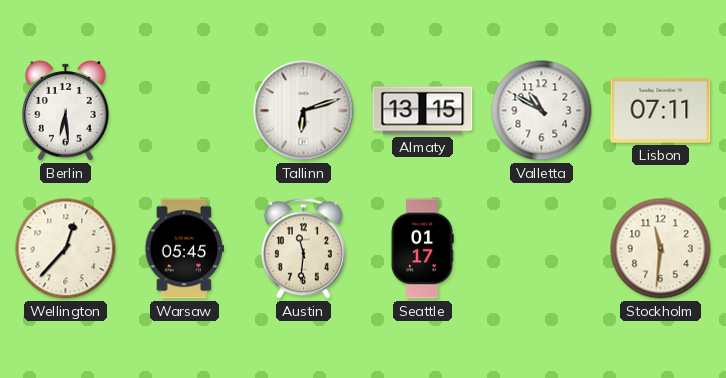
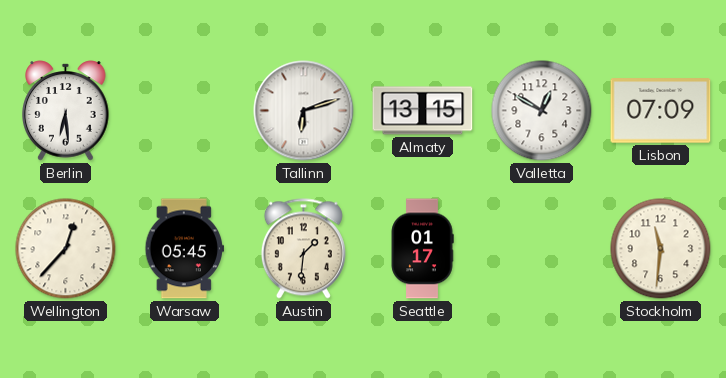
Valletta: 10:50 -> 12:50
Lisbon: 07:11 -> 07:09
Austin: 11:31 -> 1:31
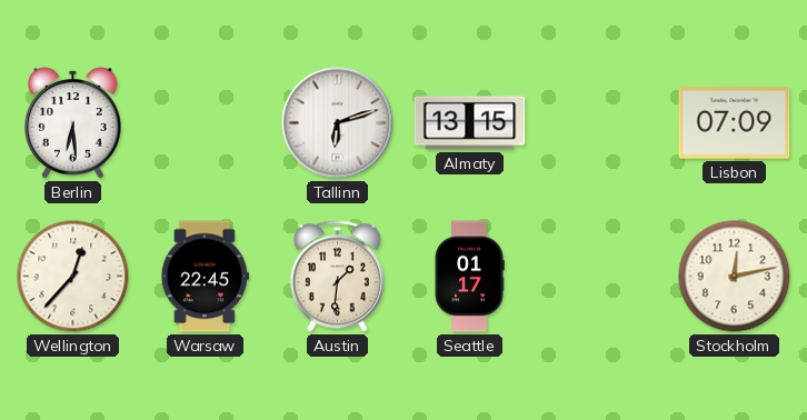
Valletta: 12:50 -> none
Warsaw: 05:45 -> 22:45
Stockholm: 11:31 -> 12:13
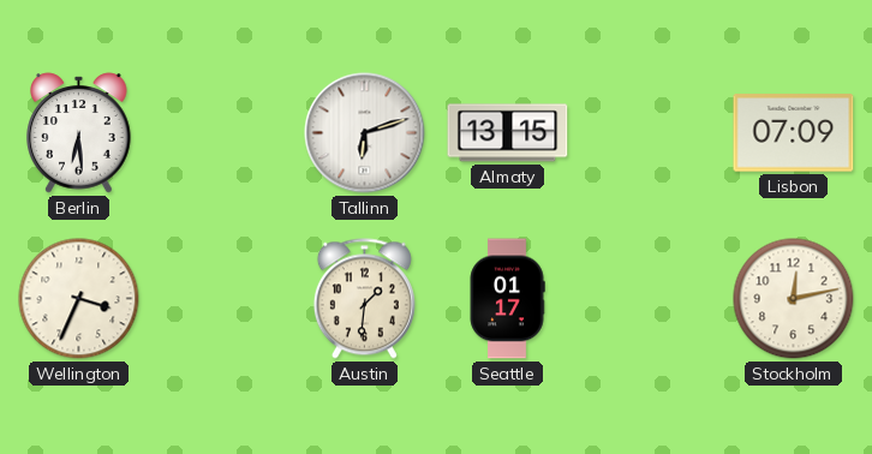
Wellington: 12:37 -> 3:34
Warsaw: 22:45 -> none
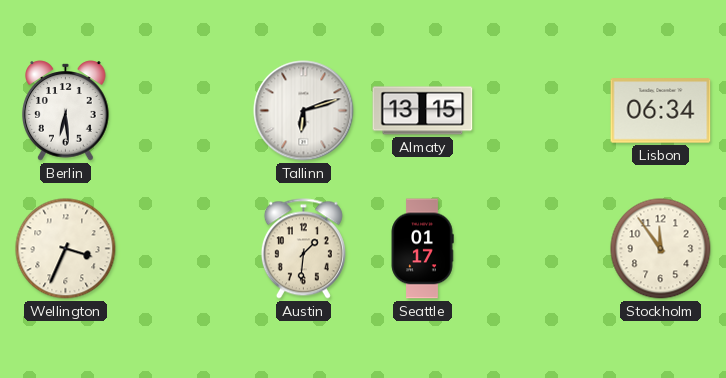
Lisbon: 07:09 -> 06:34
Stockholm: 12:13 -> 11:54
